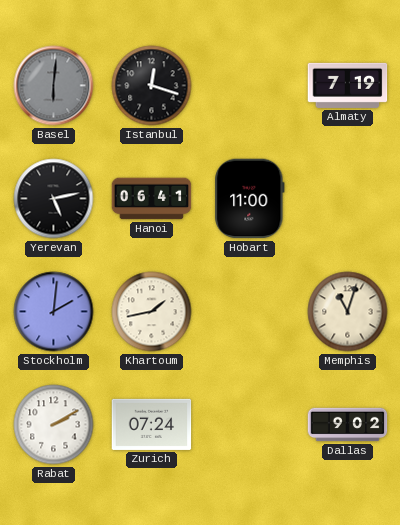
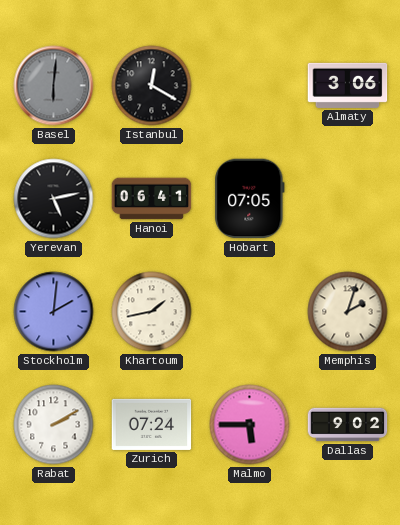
Istanbul: 12:18 -> 12:20
Almaty: 7:19 -> 3:06
Hobart: 11:00 -> 07:05
Memphis: 11:03 -> 2:03
Malmo: none -> 5:45
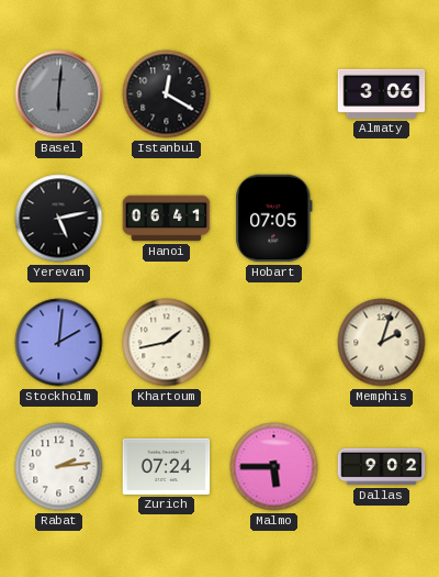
Rabat: 2:10 -> 2:14
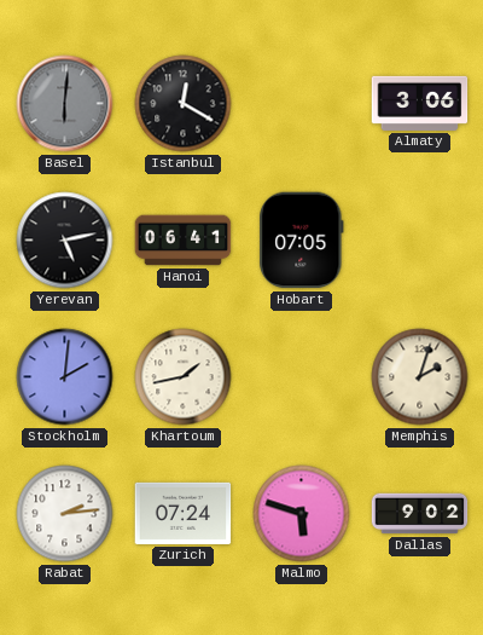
Malmo: 5:45 -> 5:48
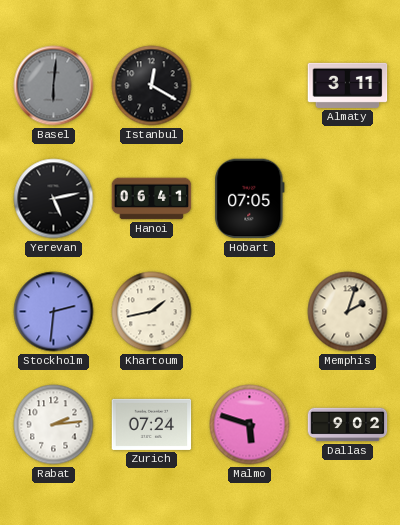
Almaty: 3:06 -> 3:11
Stockholm: 2:01 -> 2:31
